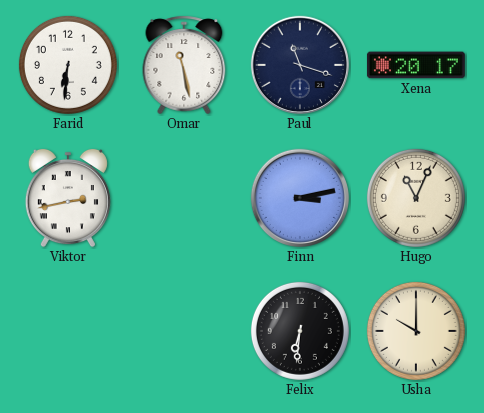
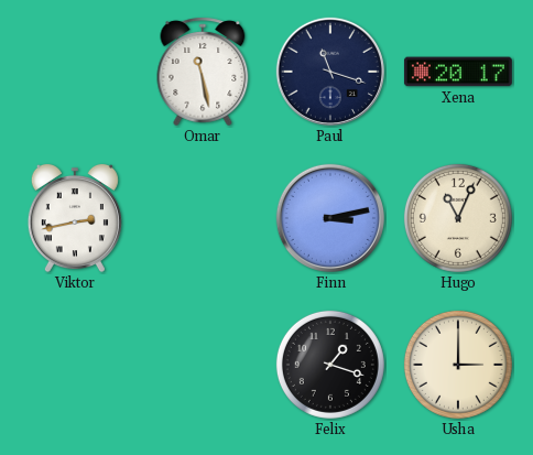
Farid: 6:31 -> none
Felix: 6:31 -> 1:18
Usha: 10:00 -> 3:00
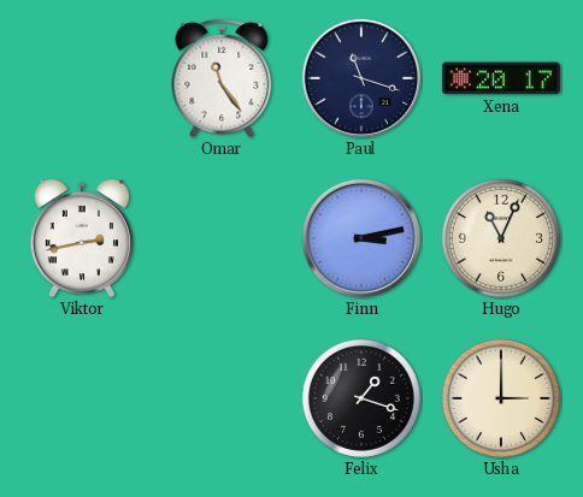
Omar: 11:28 -> 11:24
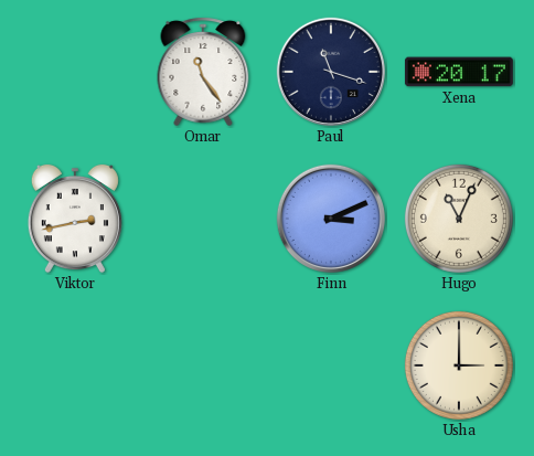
Finn: 3:13 -> 3:11
Felix: 1:18 -> none
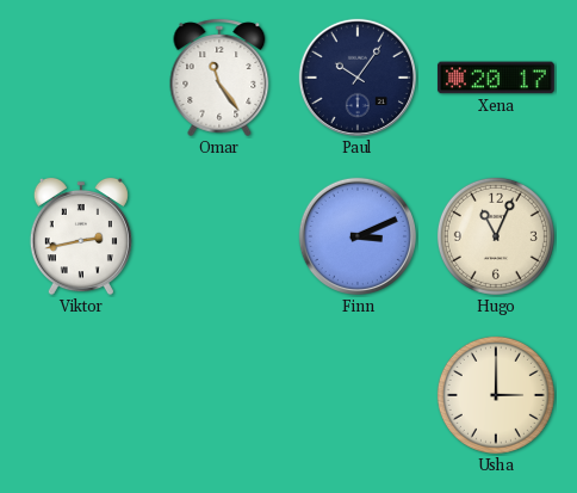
Paul: 11:18 -> 10:06
